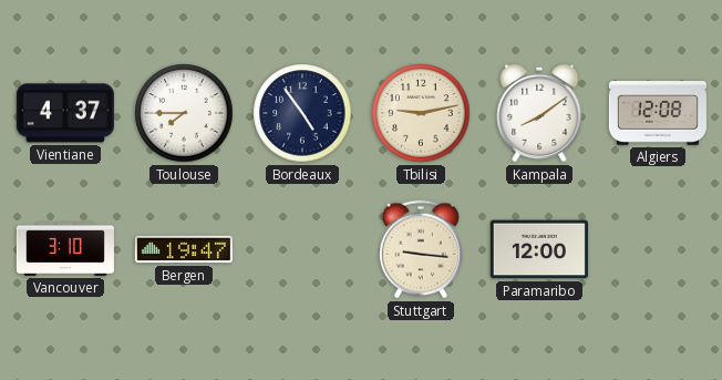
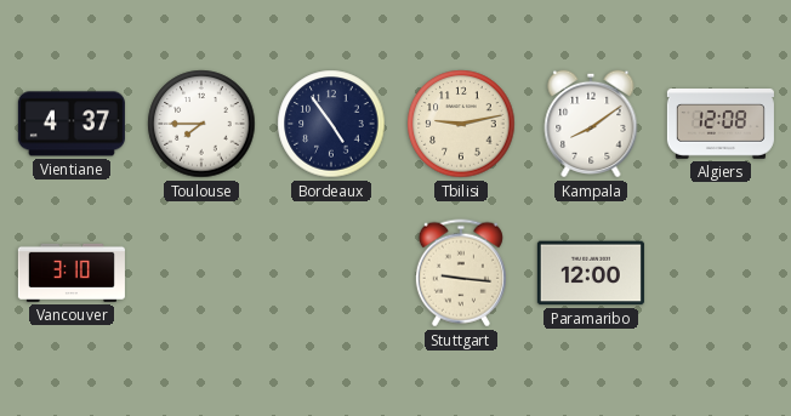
Bergen: 19:47 -> none
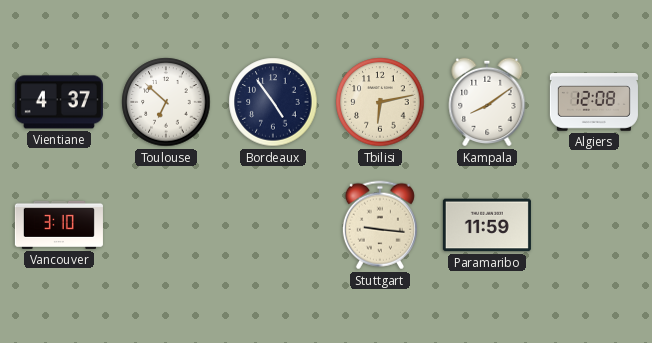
Toulouse: 7:45 -> 6:52
Tbilisi: 9:13 -> 6:13
Paramaribo: 12:00 -> 11:59
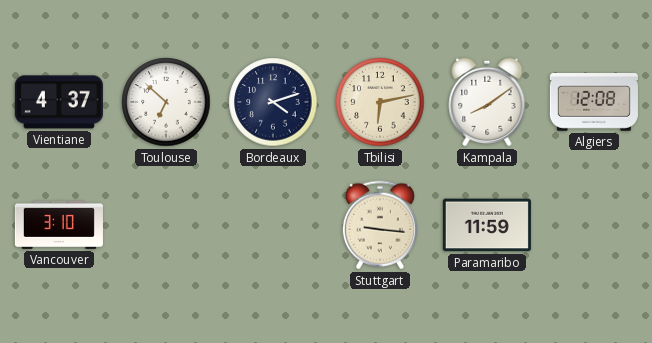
Bordeaux: 4:54 -> 4:12
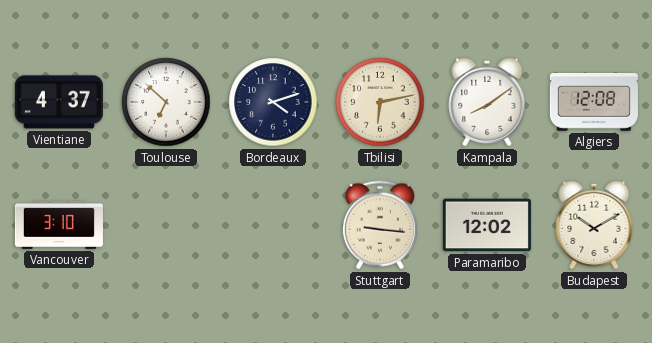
Paramaribo: 11:59 -> 12:02
Budapest: none -> 10:10
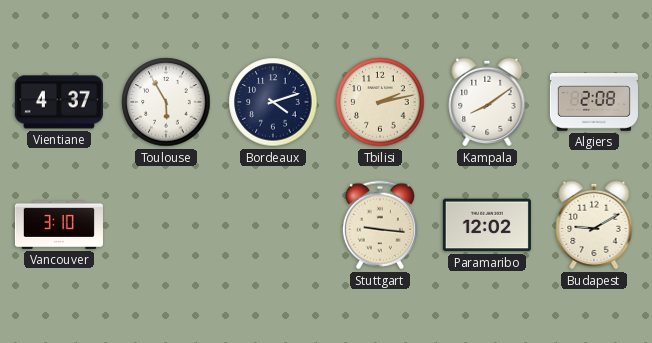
Toulouse: 6:52 -> 5:55
Tbilisi: 6:13 -> 2:13
Algiers: 12:08 -> 2:08
Budapest: 10:10 -> 9:10
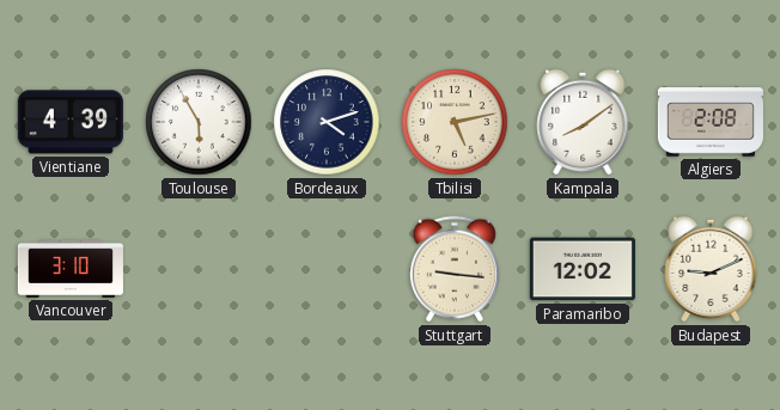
Vientiane: 4:37 -> 4:39
Tbilisi: 2:13 -> 5:13
Budapest: 9:10 -> 9:11
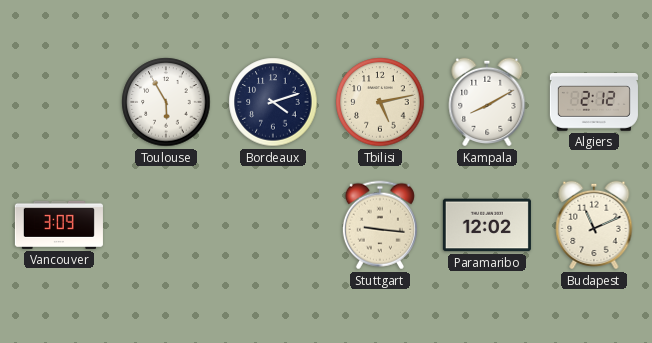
Vientiane: 4:39 -> none
Kampala: 8:09 -> 8:10
Algiers: 2:08 -> 2:12
Vancouver: 3:10 -> 3:09
Budapest: 9:11 -> 11:11
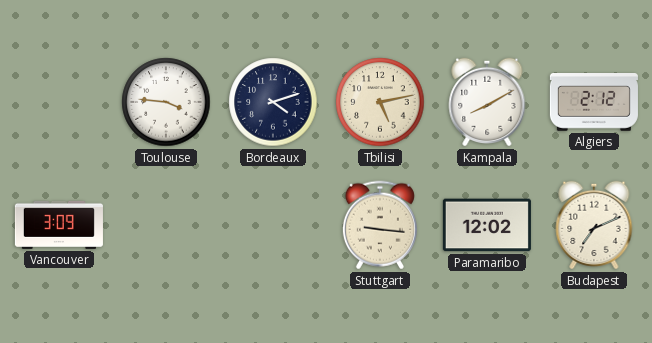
Toulouse: 5:55 -> 3:46
Budapest: 11:11 -> 7:11
